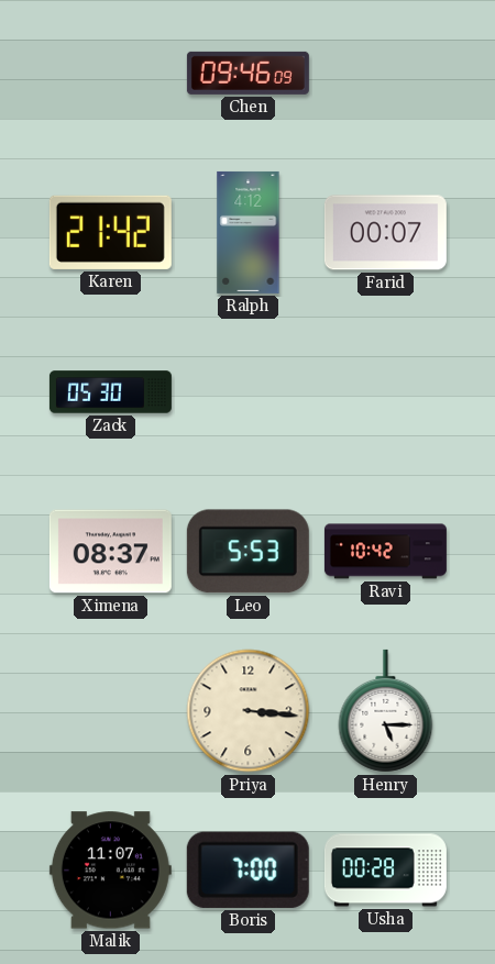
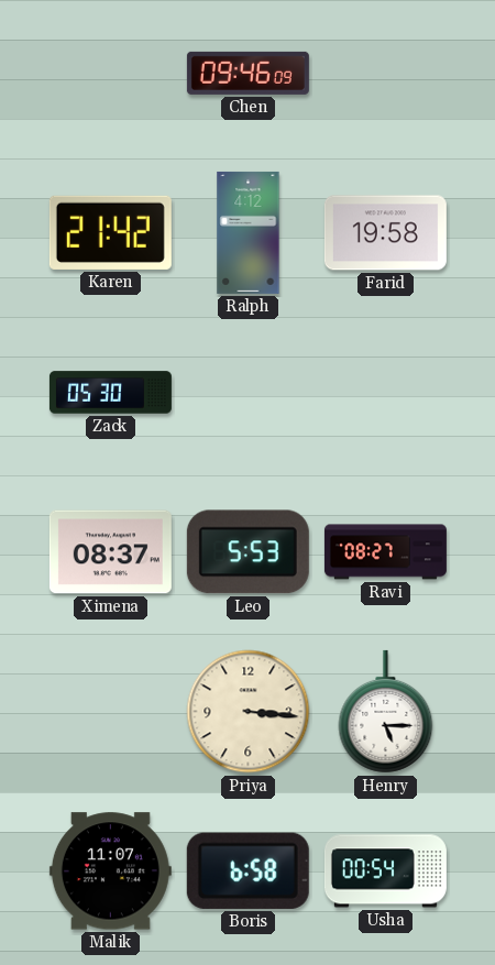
Farid: 00:07 -> 19:58
Ravi: 10:42 -> 08:27
Boris: 7:00 -> 6:58
Usha: 00:28 -> 00:54
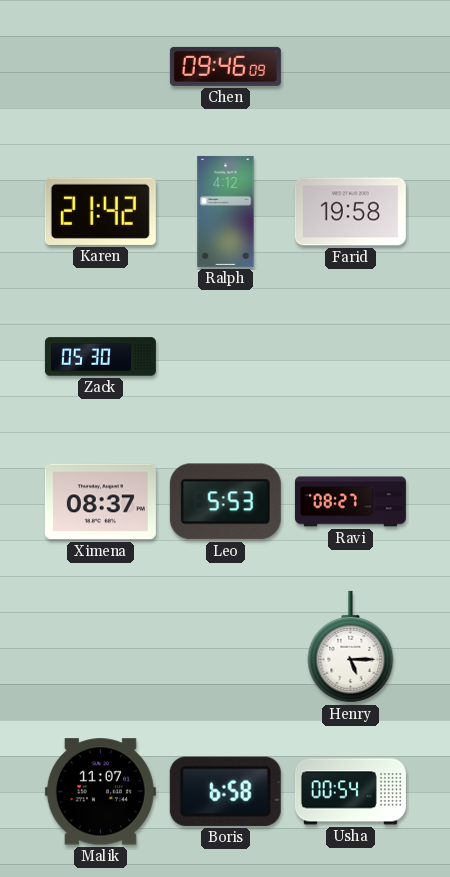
Priya: 3:16 -> none
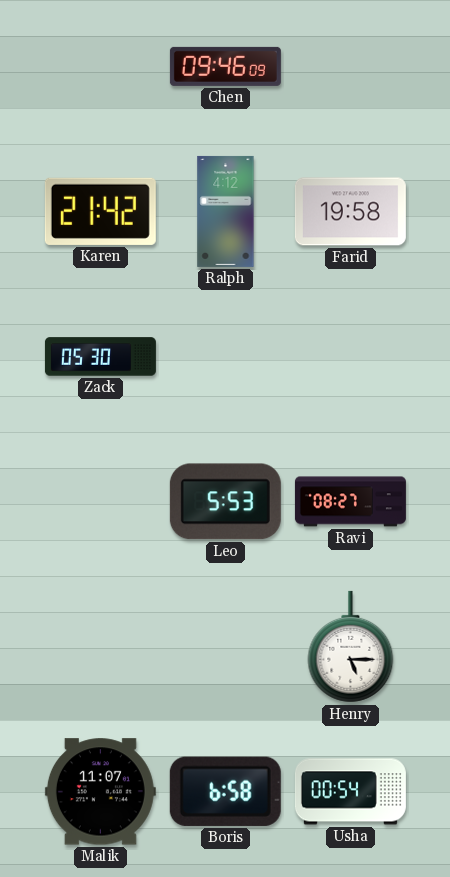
Ximena: 08:37 -> none
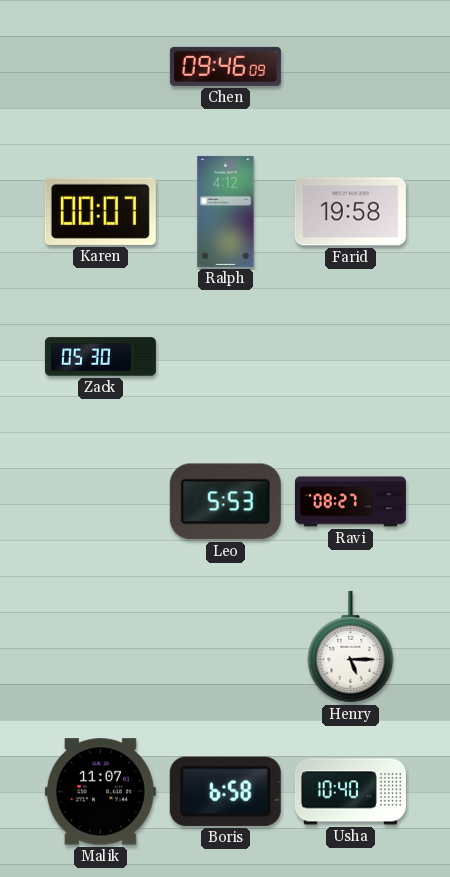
Karen: 21:42 -> 00:07
Usha: 00:54 -> 10:40
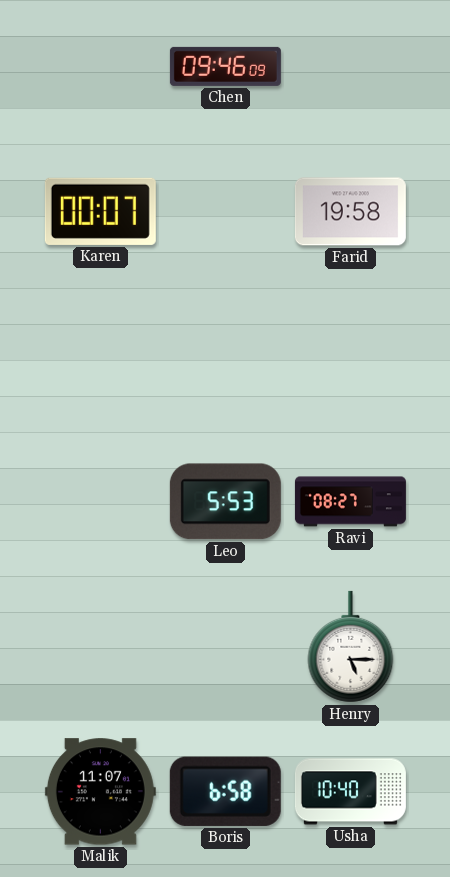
Ralph: 4:12 -> none
Zack: 05:30 -> none
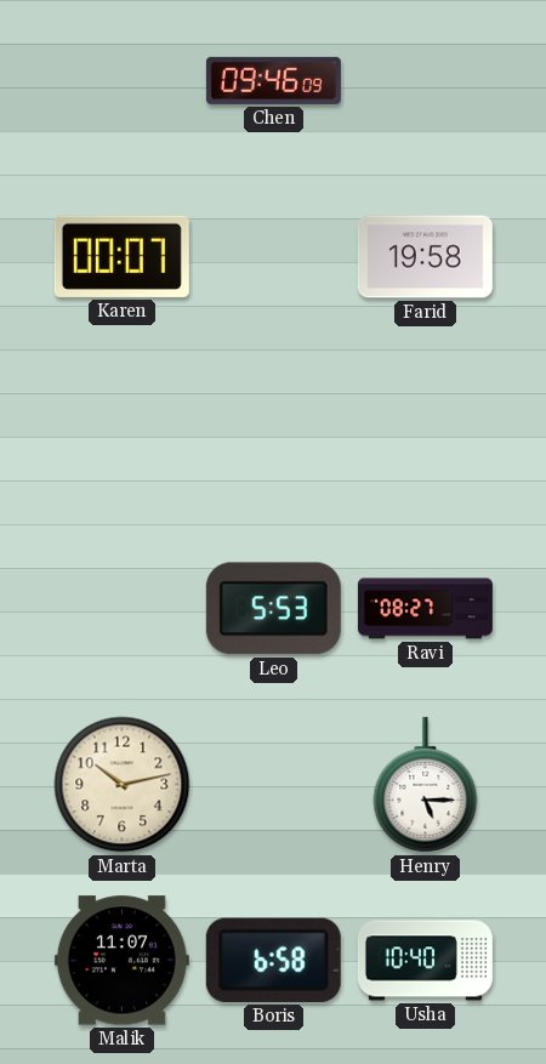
Marta: none -> 10:13
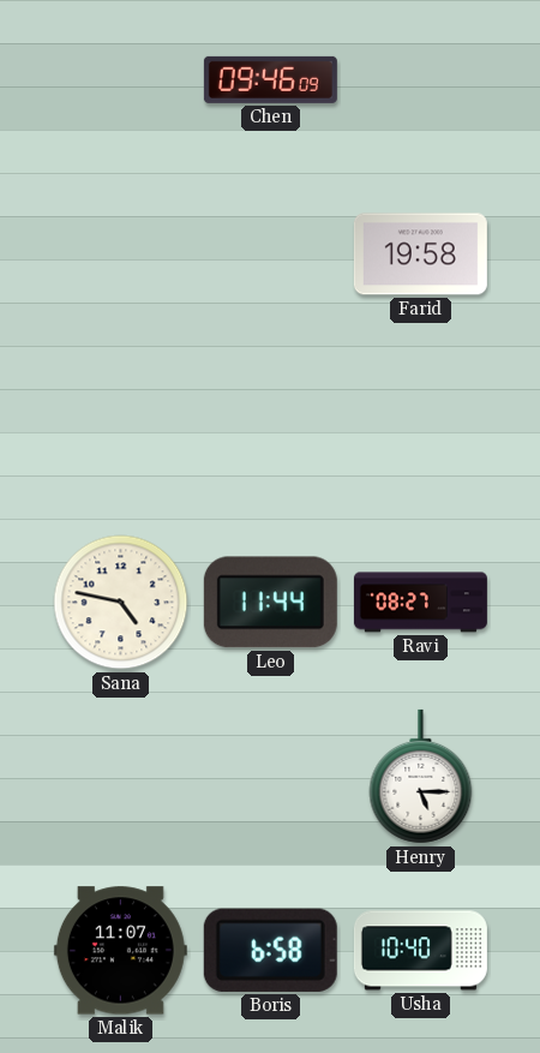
Karen: 00:07 -> none
Sana: none -> 4:47
Leo: 5:53 -> 11:44
Marta: 10:13 -> none
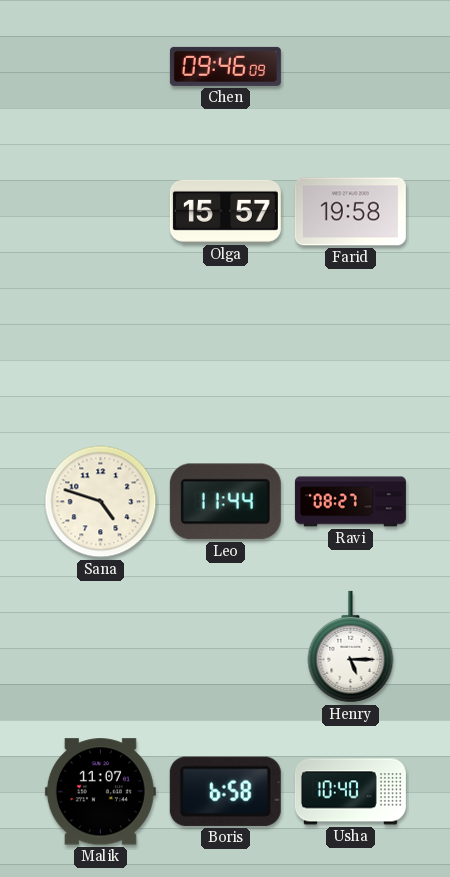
Olga: none -> 15:57
Sana: 4:47 -> 4:48
